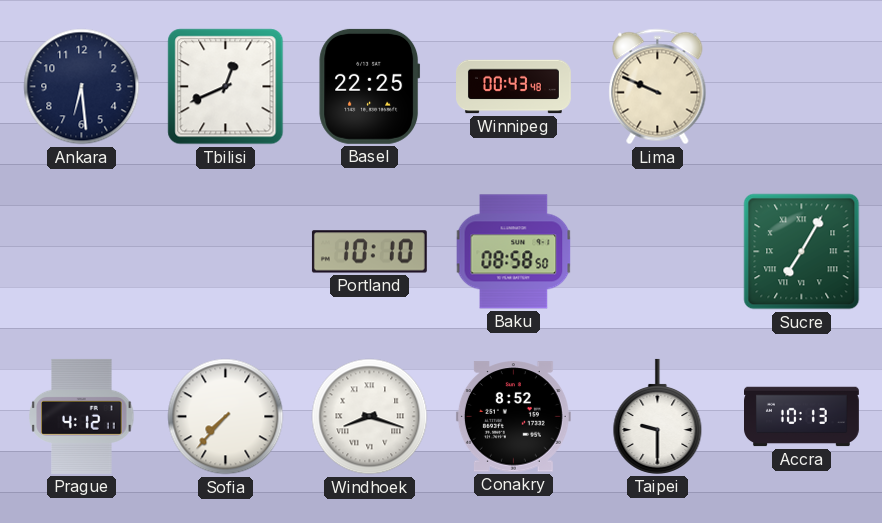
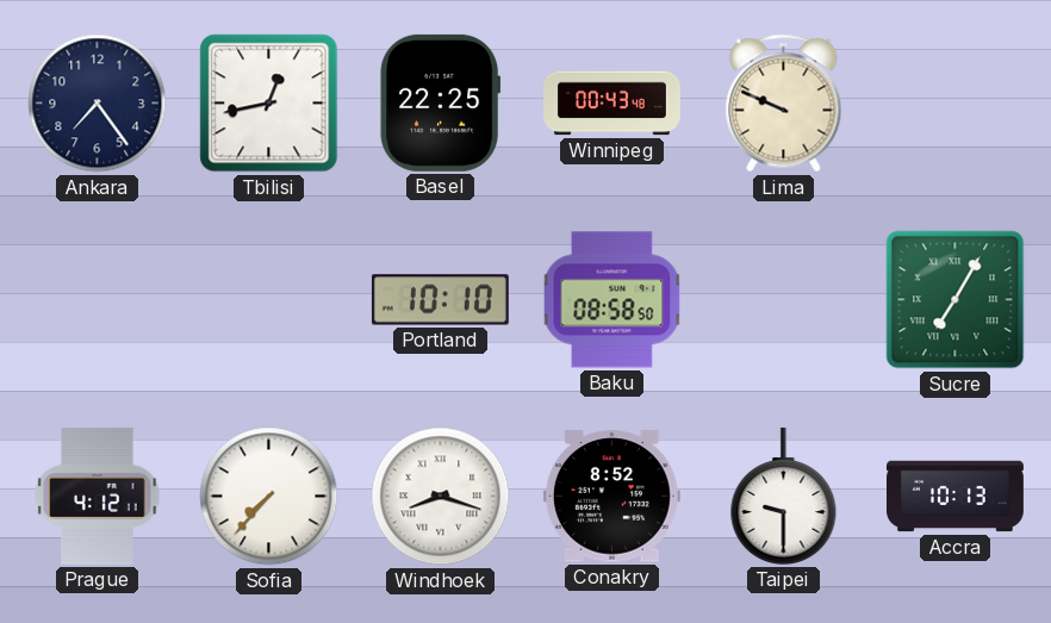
Ankara: 6:29 -> 7:24
Tbilisi: 12:41 -> 12:43
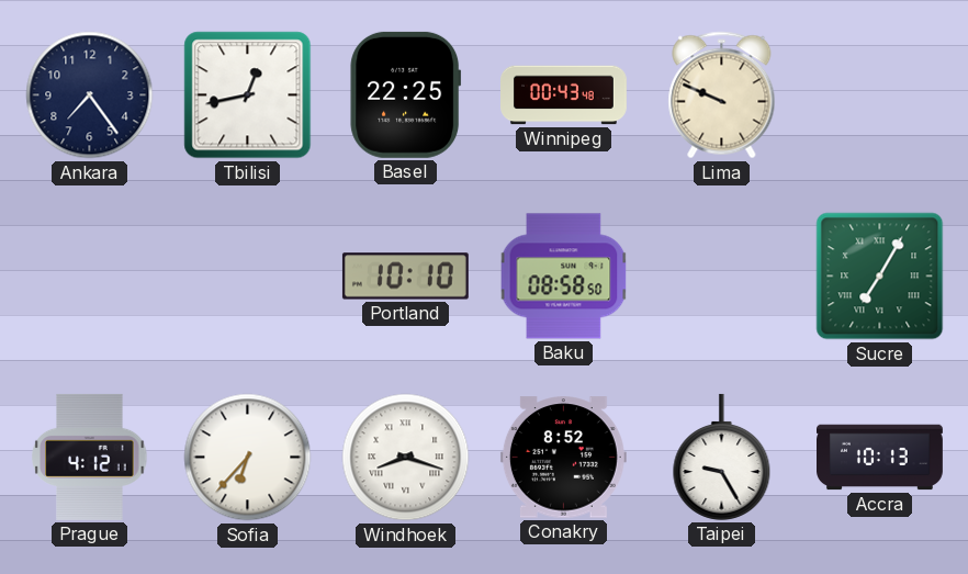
Sofia: 7:37 -> 6:37
Taipei: 9:30 -> 9:25
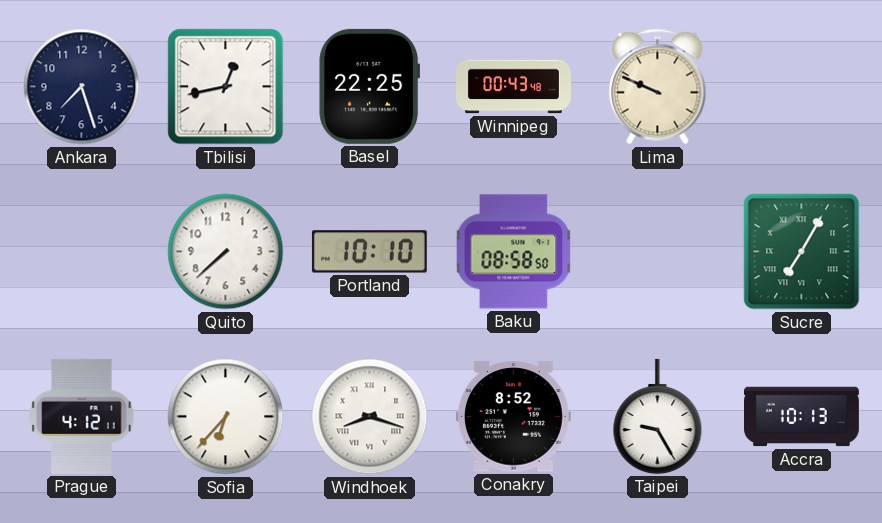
Ankara: 7:24 -> 7:27
Quito: none -> 7:38
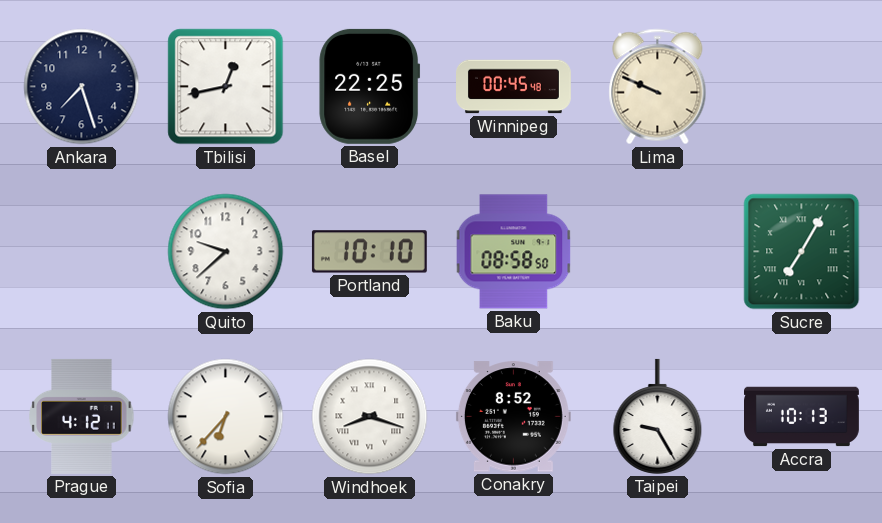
Winnipeg: 00:43 -> 00:45
Quito: 7:38 -> 9:38
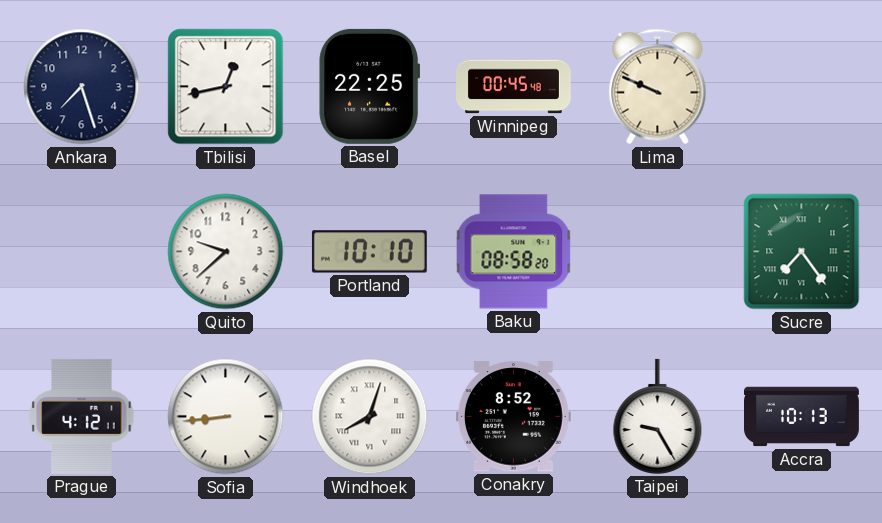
Baku: 08:58:50 -> 08:58:20
Sucre: 7:05 -> 7:24
Sofia: 6:37 -> 8:44
Windhoek: 8:18 -> 8:03
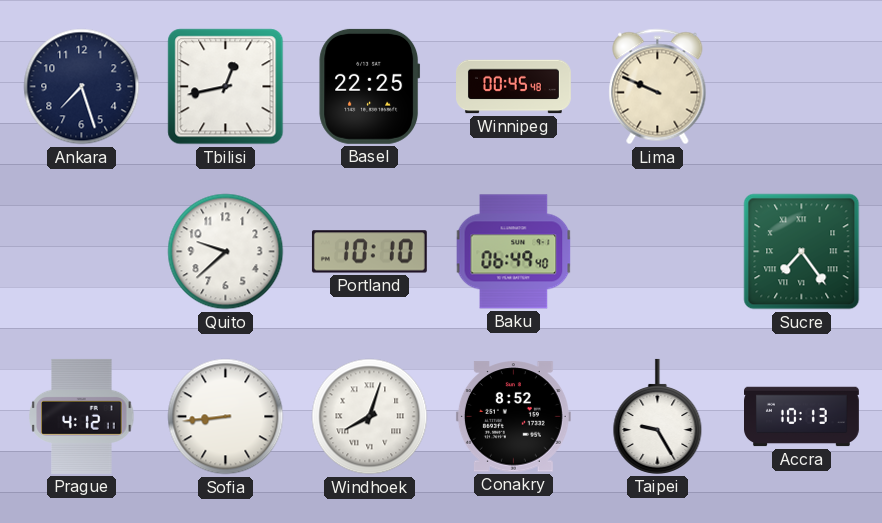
Baku: 08:58 -> 06:49
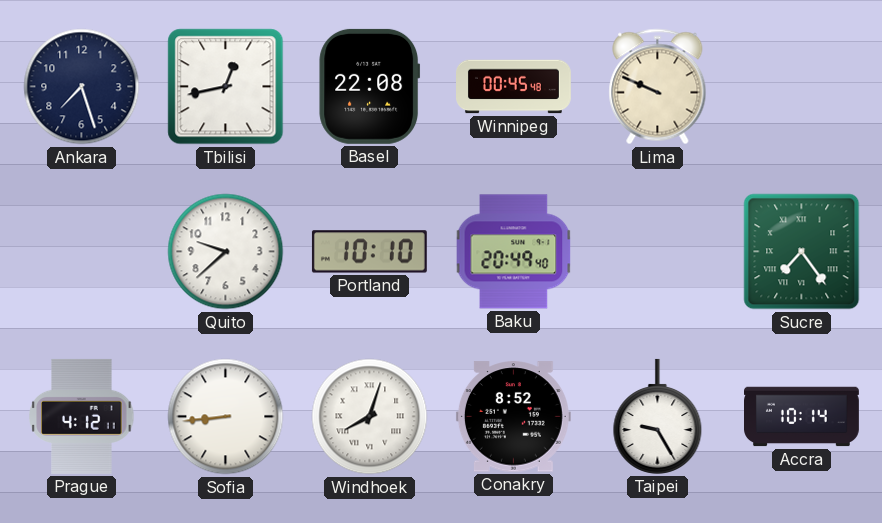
Basel: 22:25 -> 22:08
Baku: 06:49 -> 20:49
Accra: 10:13 -> 10:14
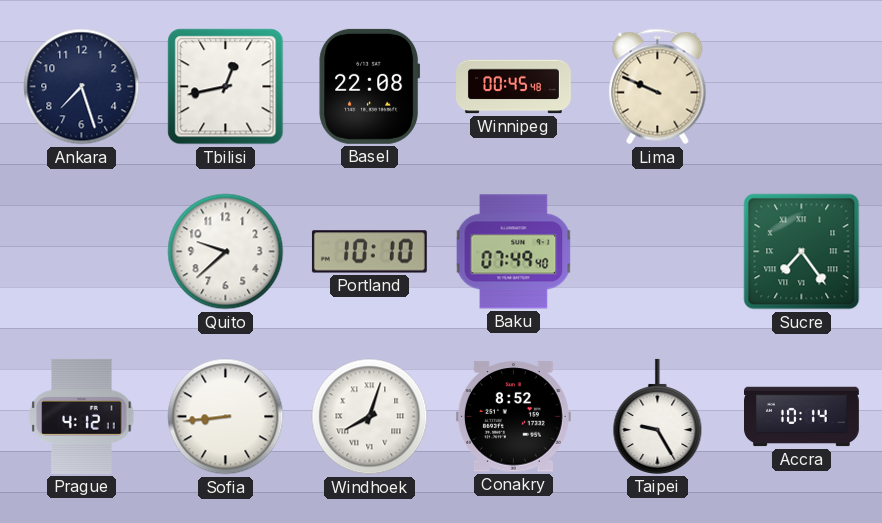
Baku: 20:49 -> 07:49
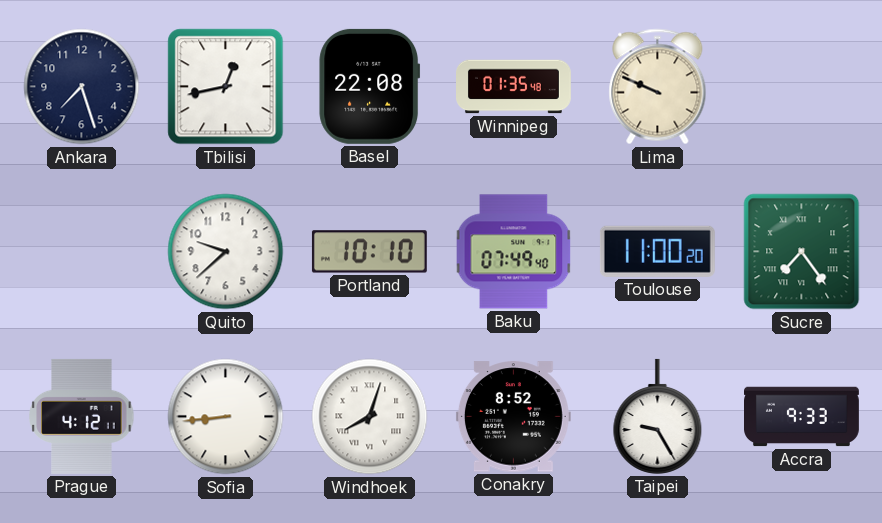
Winnipeg: 00:45 -> 01:35
Toulouse: none -> 11:00
Accra: 10:14 -> 9:33
